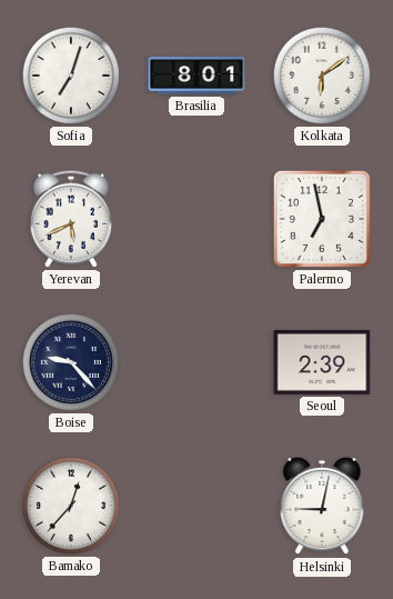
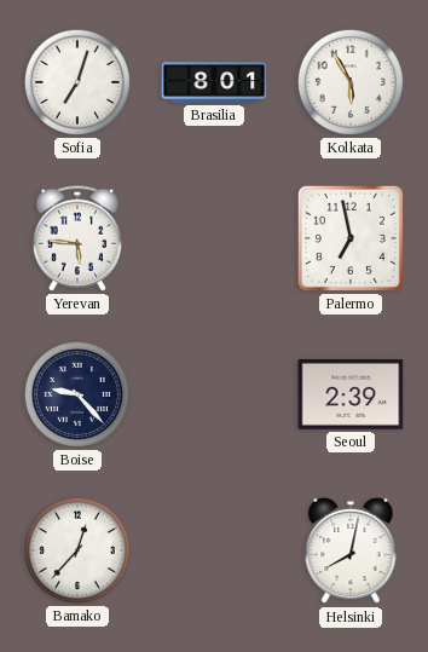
Kolkata: 6:09 -> 5:55
Yerevan: 5:41 -> 5:46
Helsinki: 9:02 -> 8:02
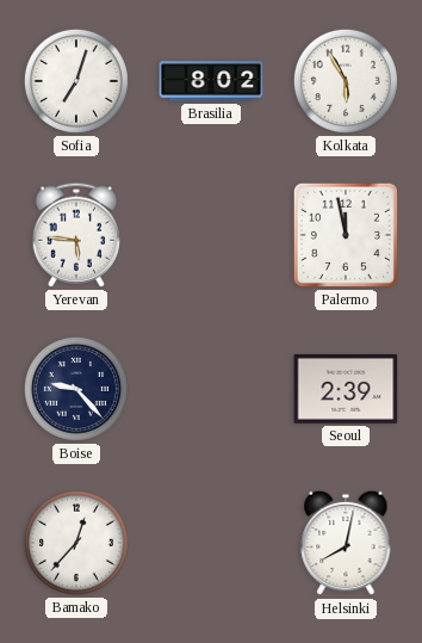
Brasilia: 8:01 -> 8:02
Palermo: 6:58 -> 11:58
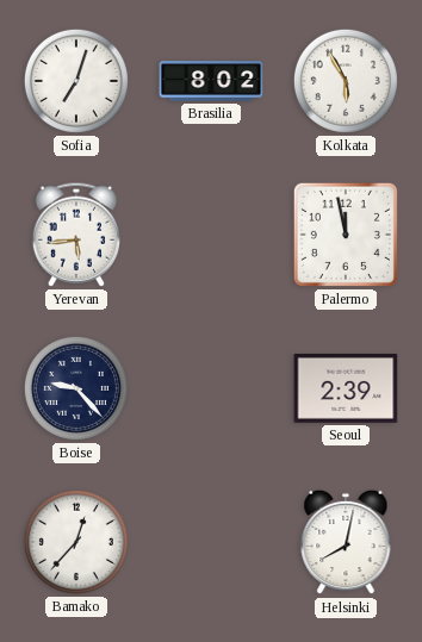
Yerevan: 5:46 -> 5:44
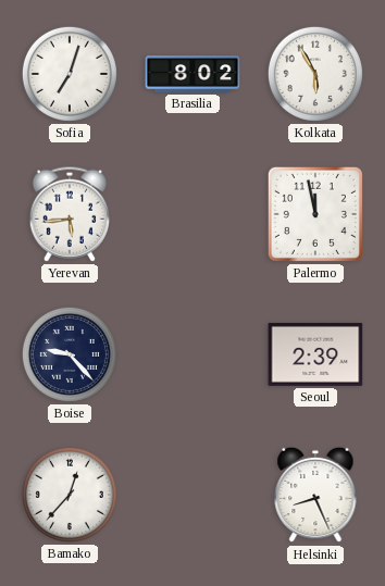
Helsinki: 8:02 -> 8:26
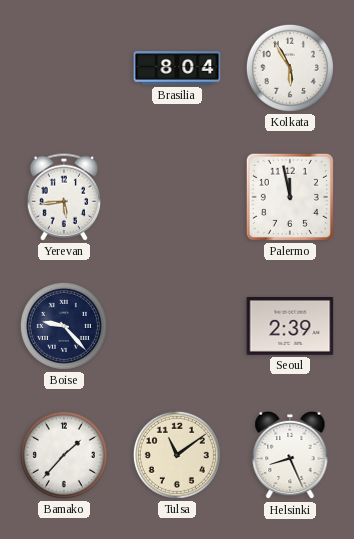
Sofia: 7:03 -> none
Brasilia: 8:02 -> 8:04
Bamako: 12:37 -> 1:37
Tulsa: none -> 11:09
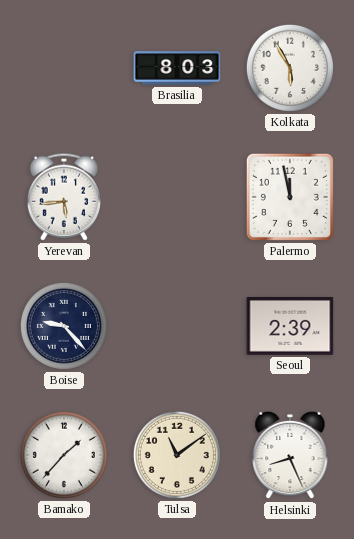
Brasilia: 8:04 -> 8:03
